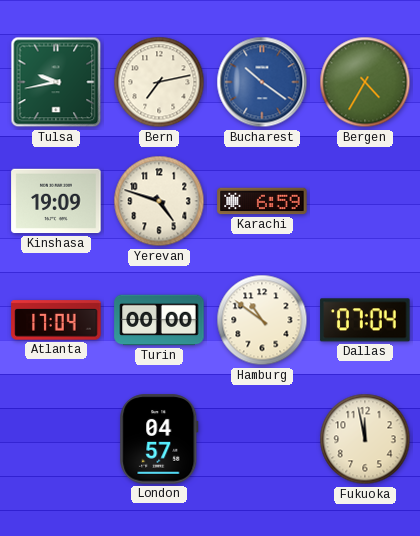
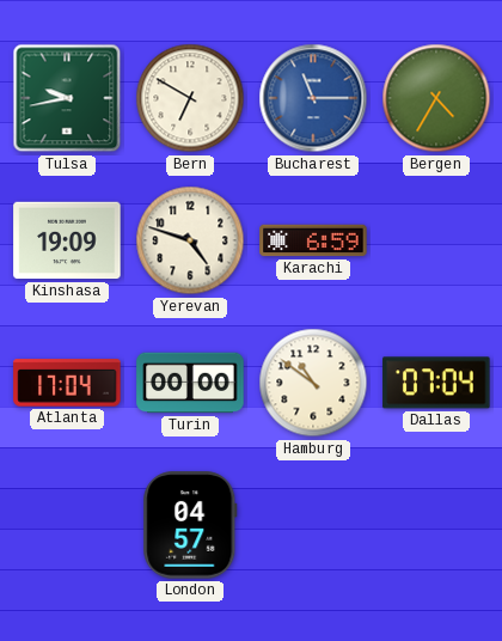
Bern: 7:13 -> 6:50
Bucharest: 10:21 -> 11:15
Fukuoka: 11:58 -> none
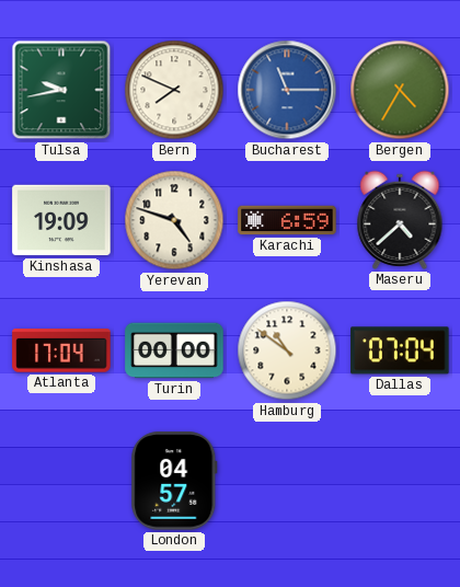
Bern: 6:50 -> 7:49
Maseru: none -> 4:38
